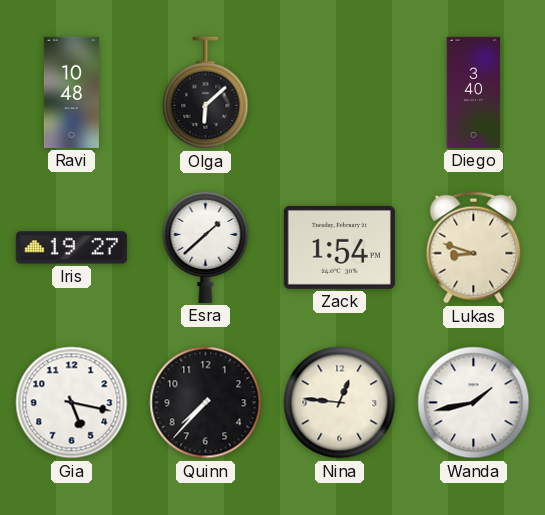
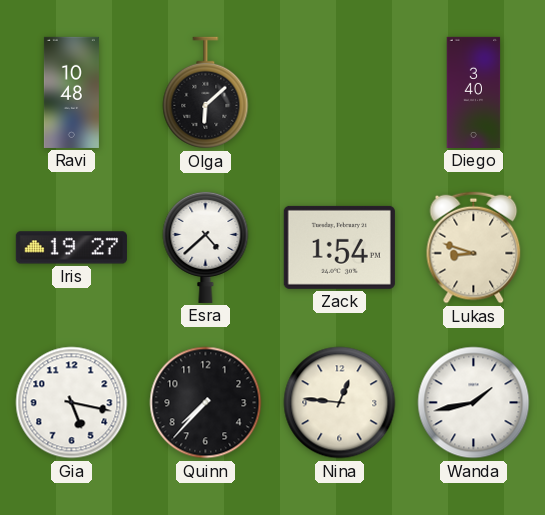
Esra: 1:38 -> 4:38
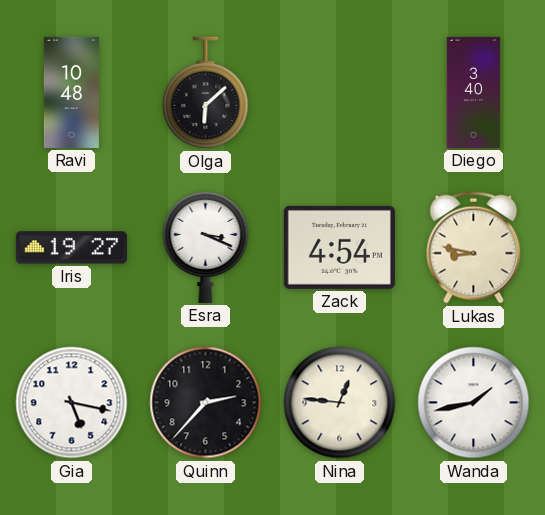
Esra: 4:38 -> 3:19
Zack: 1:54 -> 4:54
Lukas: 8:48 -> 8:47
Quinn: 7:37 -> 2:37
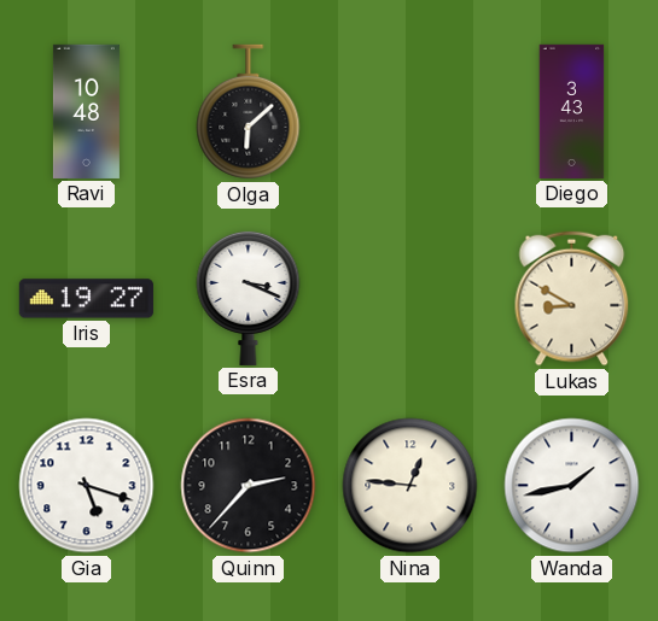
Diego: 3:40 -> 3:43
Zack: 4:54 -> none
Lukas: 8:47 -> 8:50
Gia: 5:17 -> 5:18
